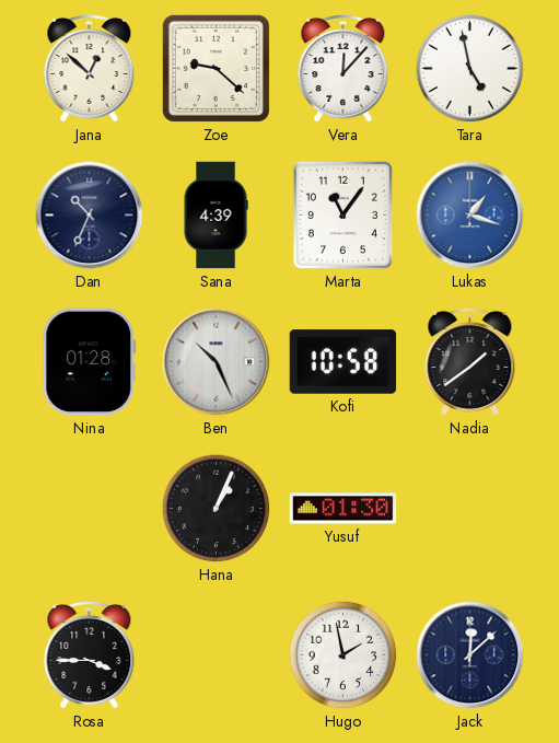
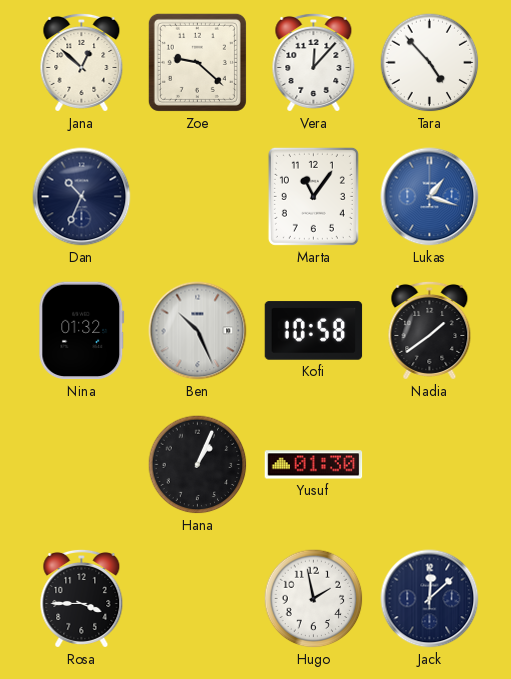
Tara: 4:58 -> 4:53
Sana: 4:39 -> none
Nina: 01:28 -> 01:32
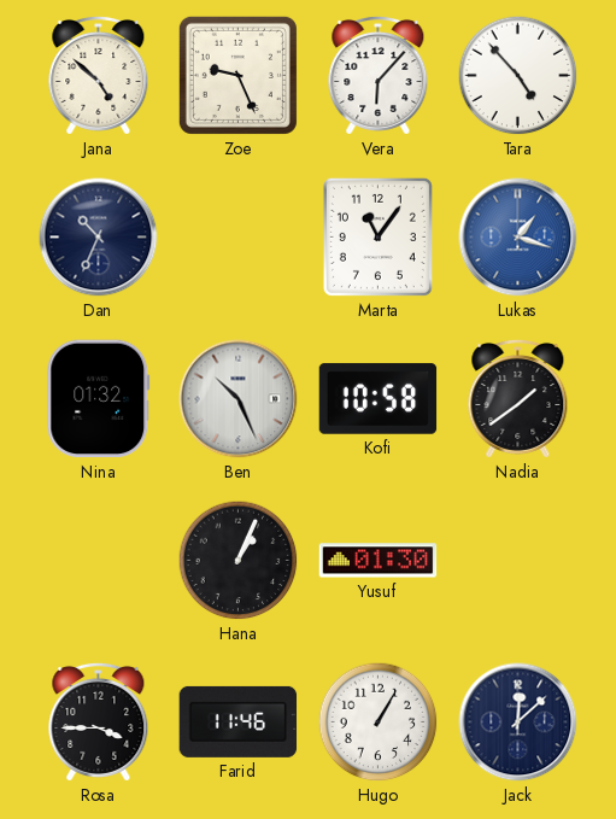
Jana: 12:52 -> 4:52
Zoe: 9:22 -> 9:26
Vera: 12:07 -> 6:07
Farid: none -> 11:46
Hugo: 1:58 -> 1:05
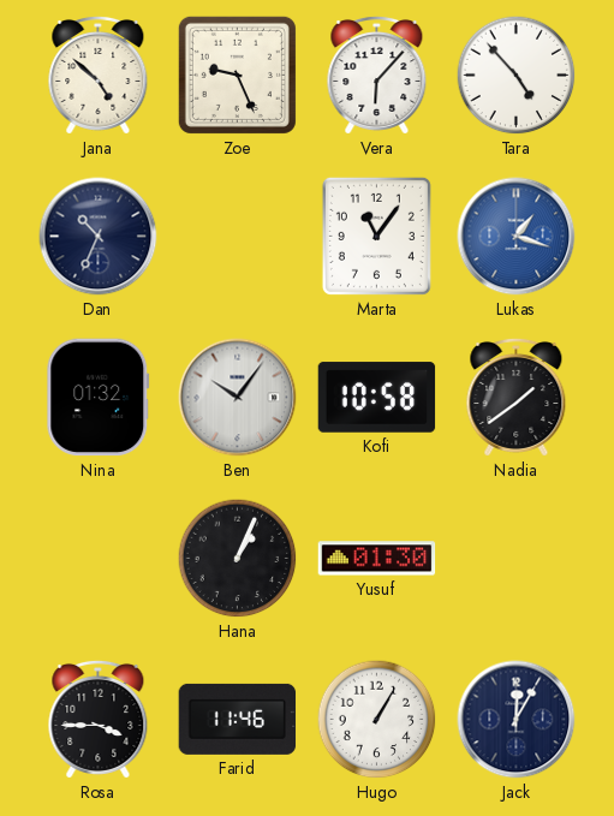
Ben: 10:26 -> 10:06
Jack: 12:08 -> 12:05
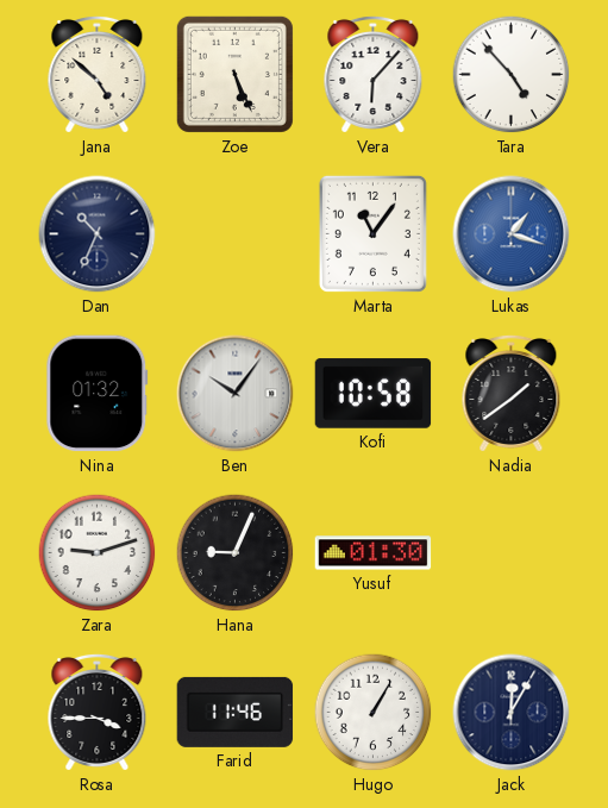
Zoe: 9:26 -> 5:26
Zara: none -> 9:12
Hana: 1:04 -> 9:04
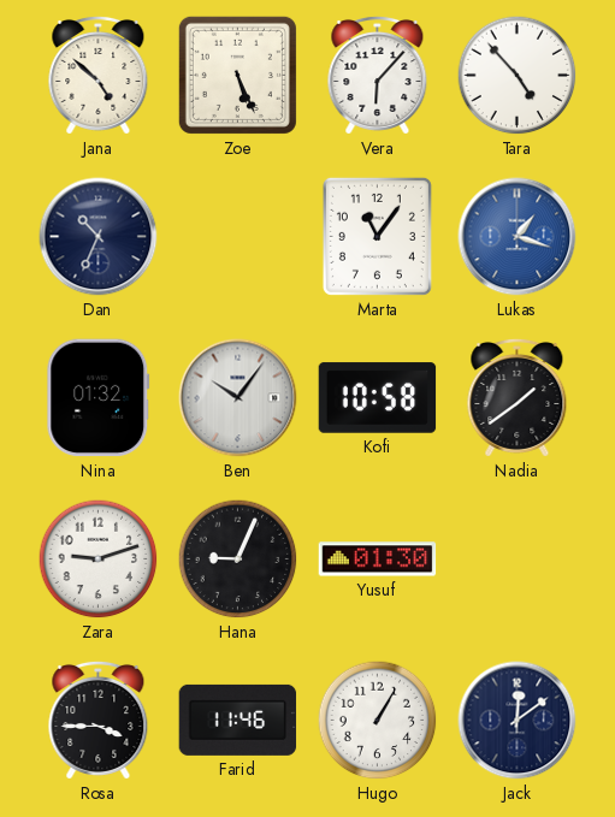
Jack: 12:05 -> 12:09
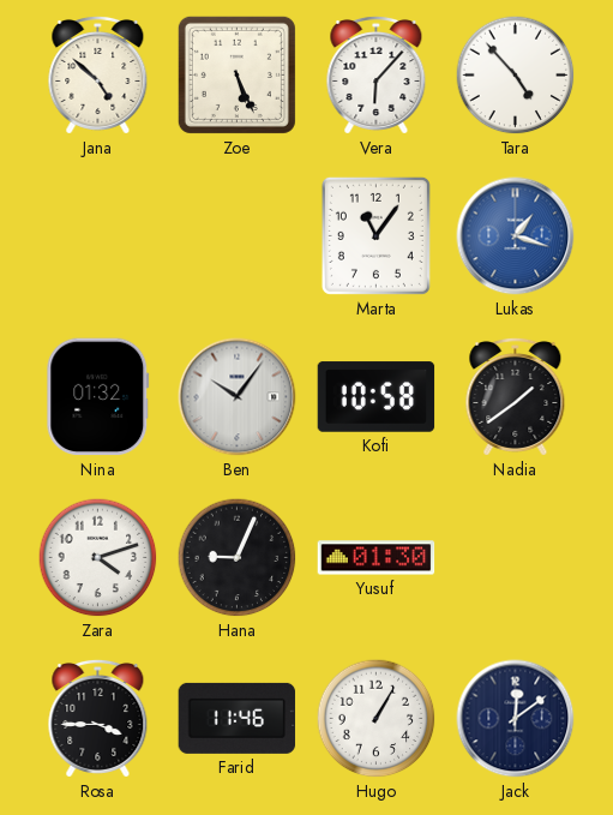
Dan: 10:34 -> none
Zara: 9:12 -> 4:12
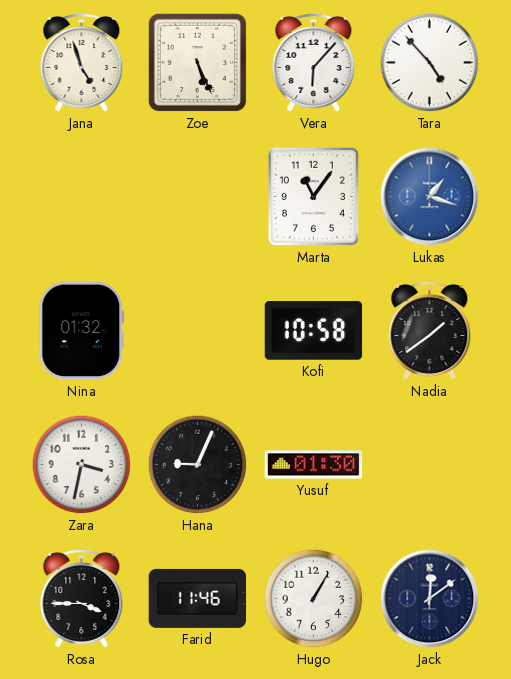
Jana: 4:52 -> 4:57
Ben: 10:06 -> none
Zara: 4:12 -> 3:32
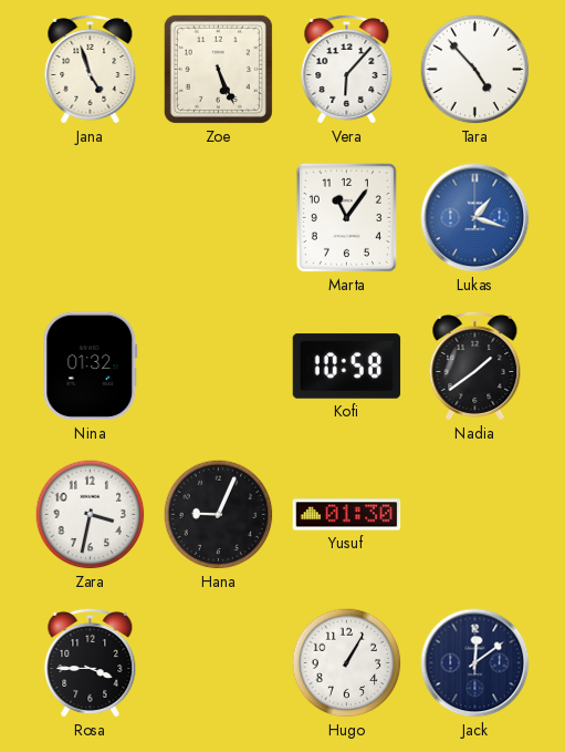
Farid: 11:46 -> none
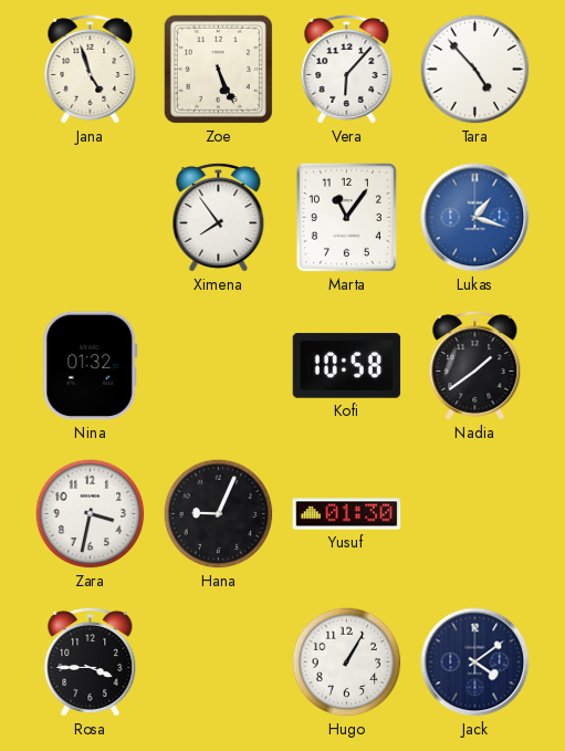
Ximena: none -> 7:54
Jack: 12:09 -> 4:09
